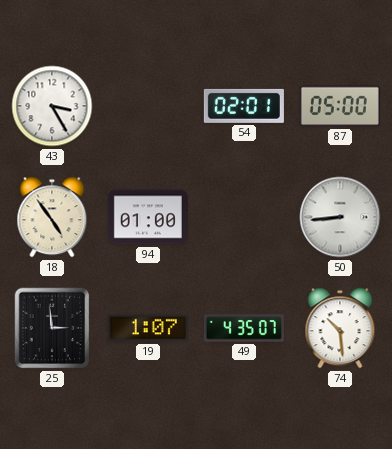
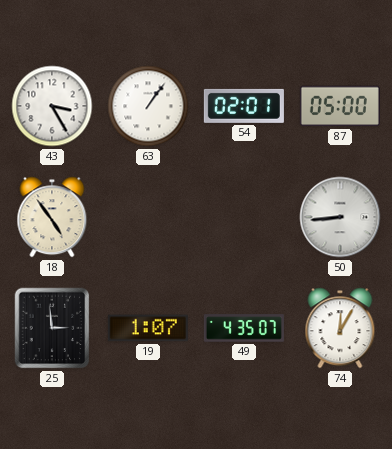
63: none -> 1:06
94: 01:00 -> none
74: 10:29 -> 12:05
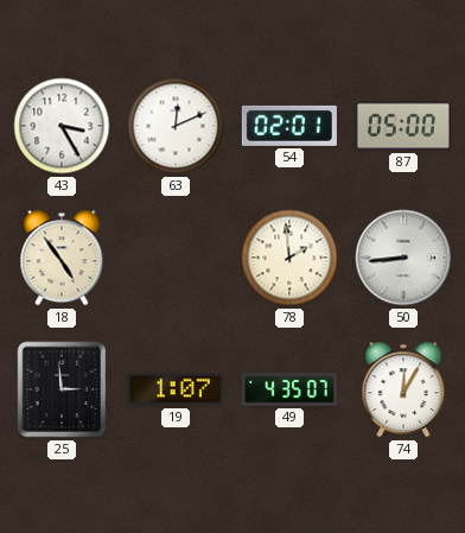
63: 1:06 -> 12:11
78: none -> 1:59
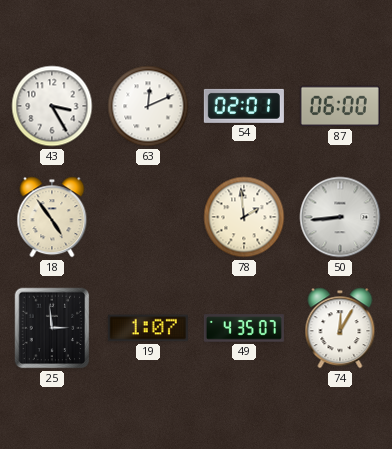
87: 05:00 -> 06:00
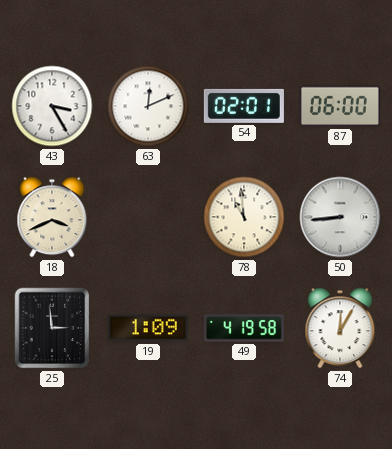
18: 4:54 -> 3:41
78: 1:59 -> 10:59
19: 1:07 -> 1:09
49: 4:35 -> 4:19
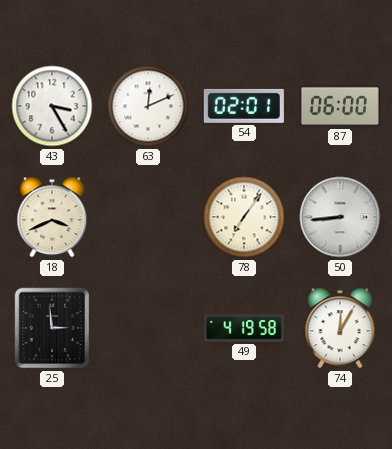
78: 10:59 -> 7:06
19: 1:09 -> none
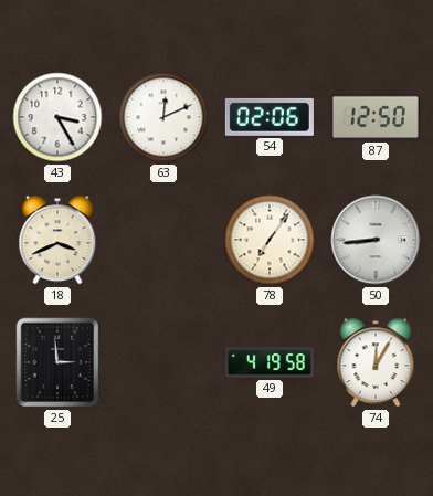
54: 02:01 -> 02:06
87: 06:00 -> 12:50
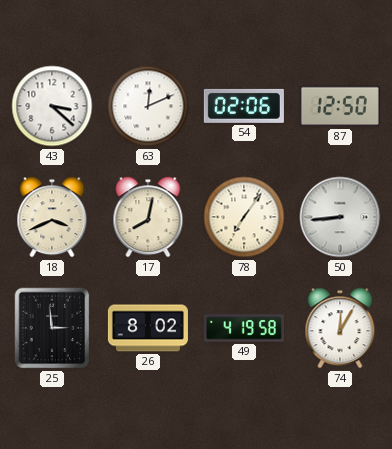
43: 3:25 -> 3:22
17: none -> 8:02
26: none -> 8:02
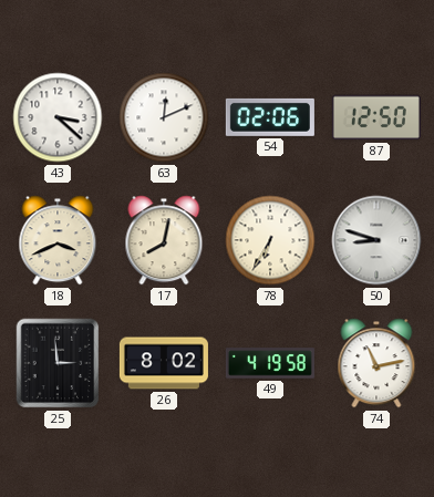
78: 7:06 -> 6:35
50: 8:44 -> 8:48
74: 12:05 -> 11:13
